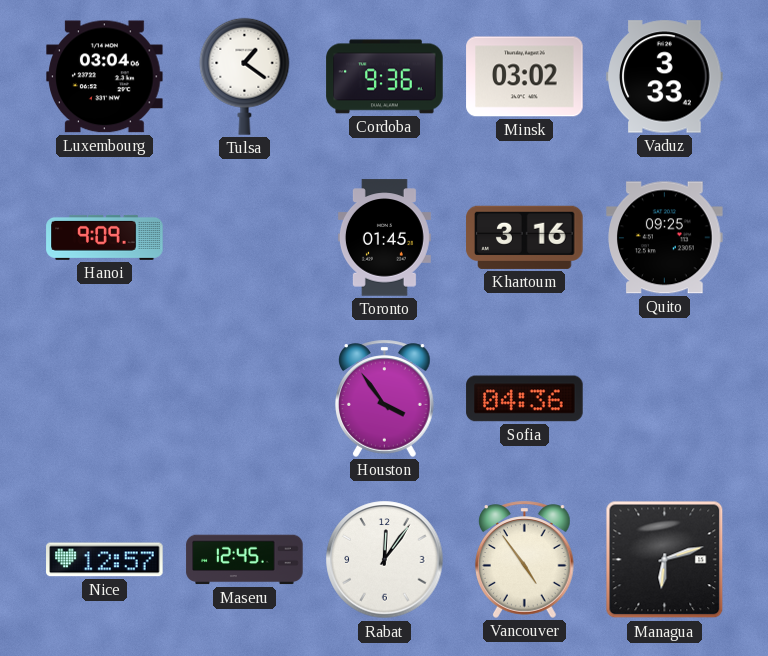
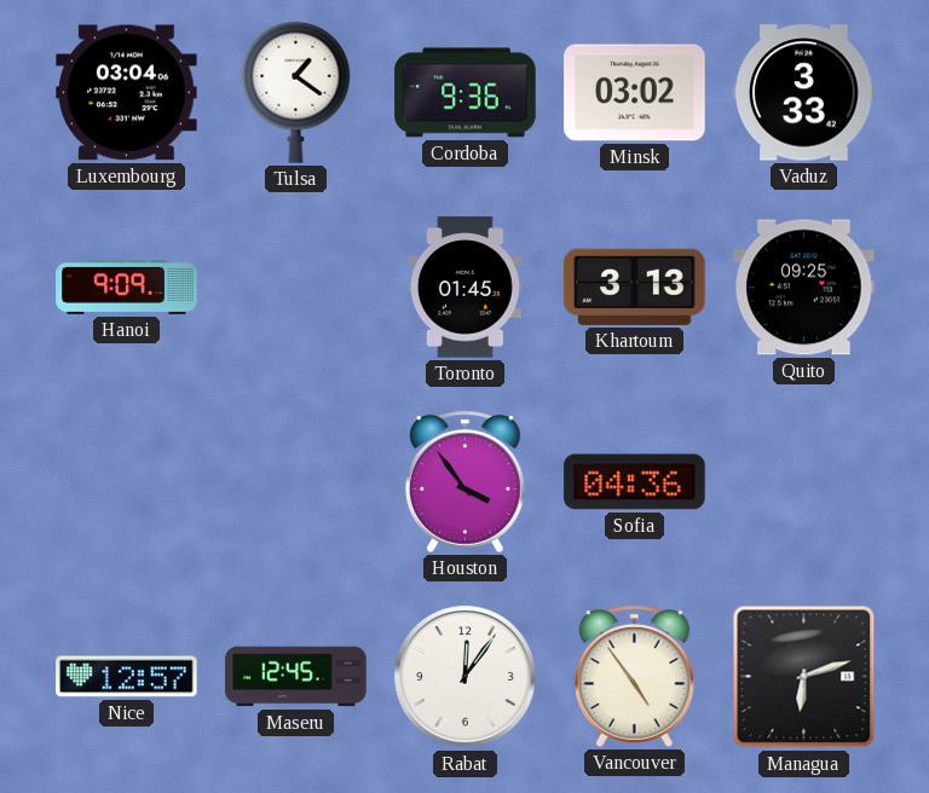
Khartoum: 3:16 -> 3:13
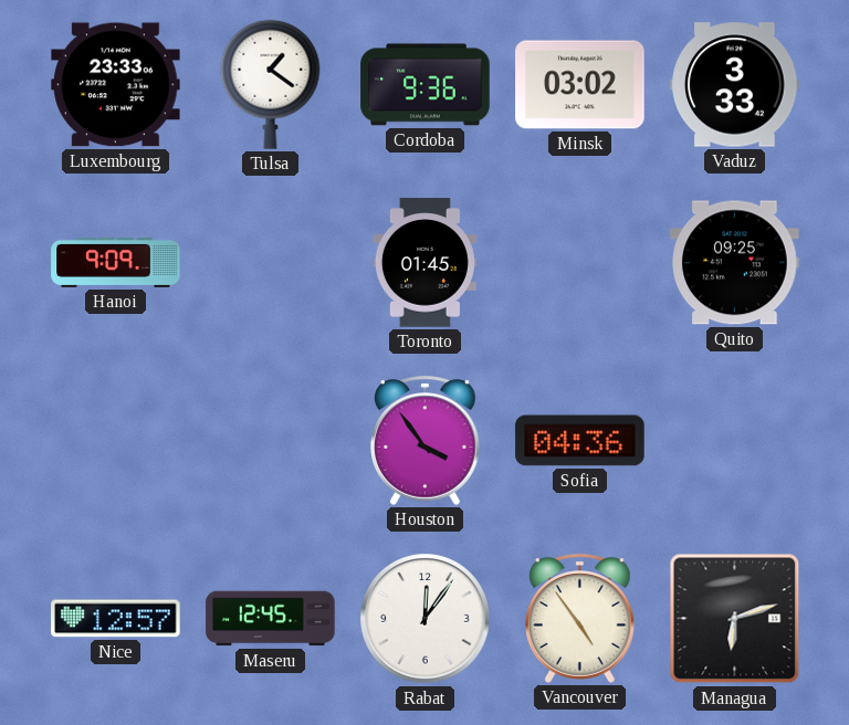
Luxembourg: 03:04 -> 23:33
Khartoum: 3:13 -> none
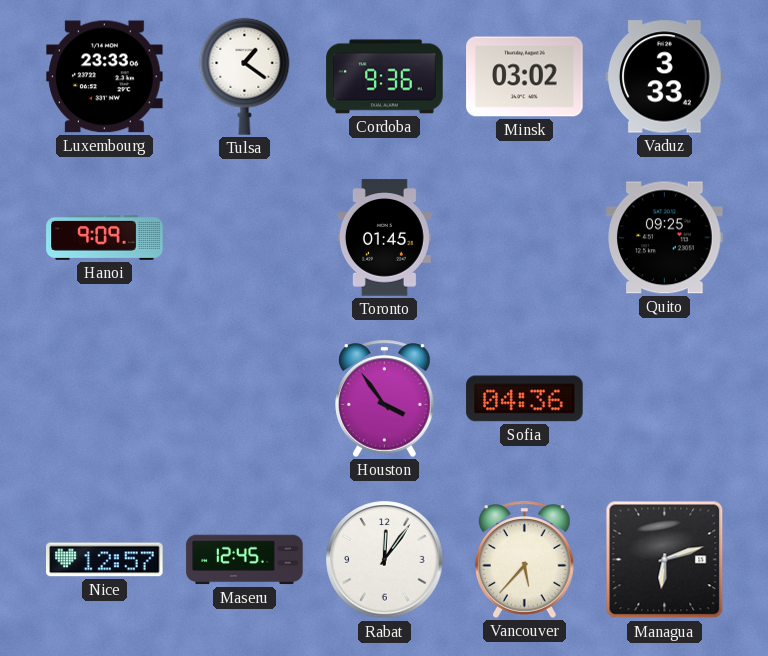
Vancouver: 4:54 -> 5:37
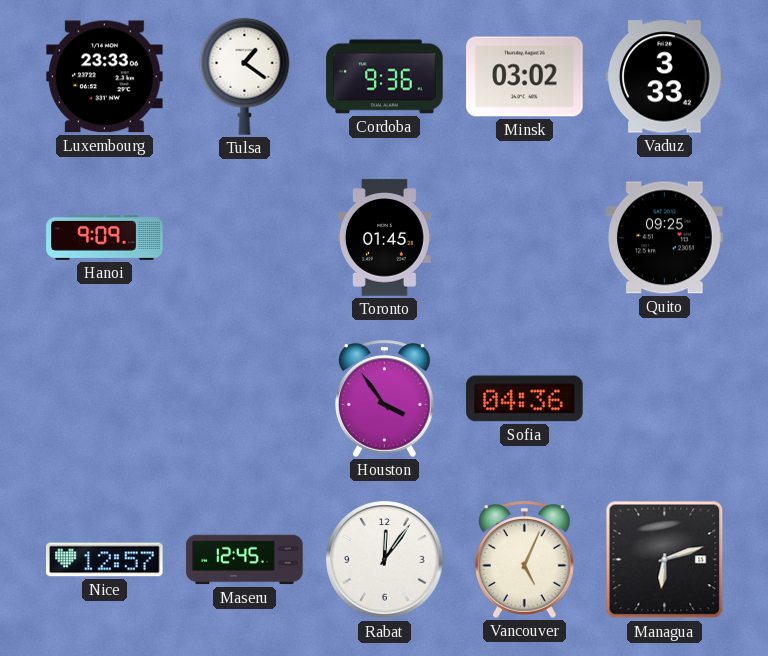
Vancouver: 5:37 -> 5:04
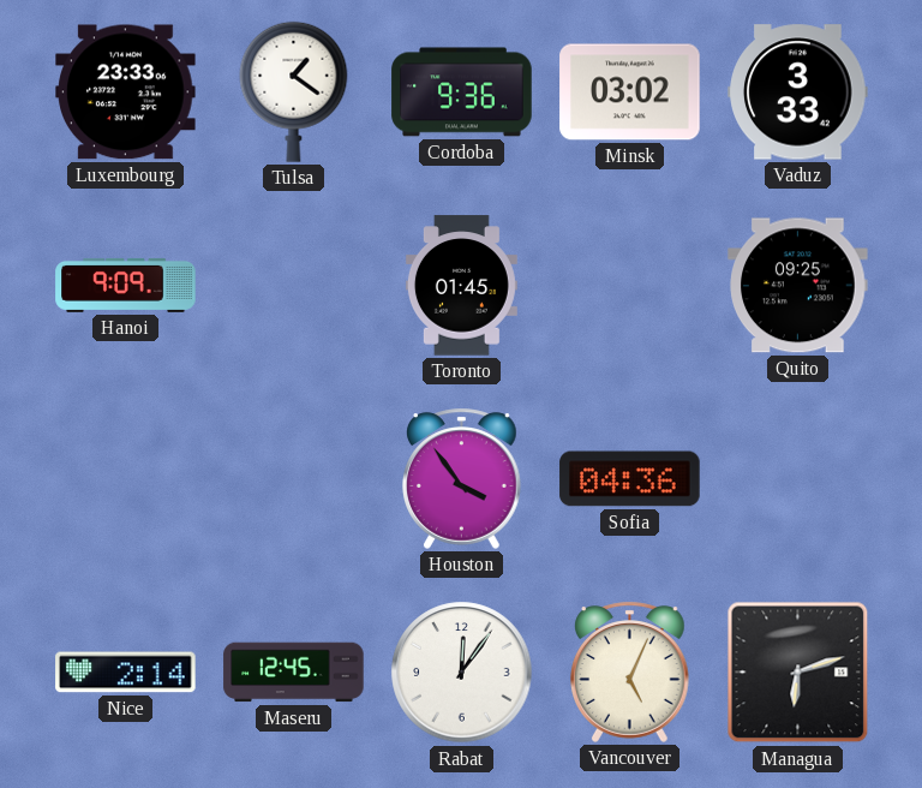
Nice: 12:57 -> 2:14
